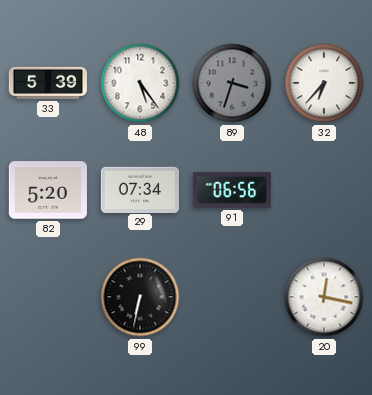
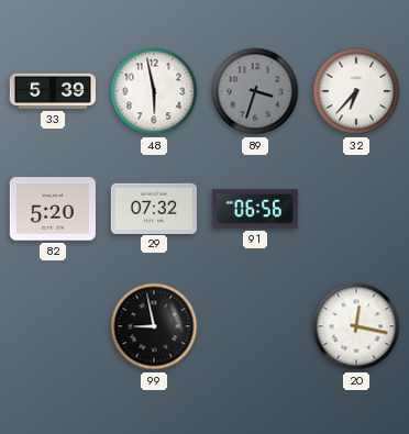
48: 5:24 -> 5:58
29: 07:34 -> 07:32
99: 6:32 -> 8:58
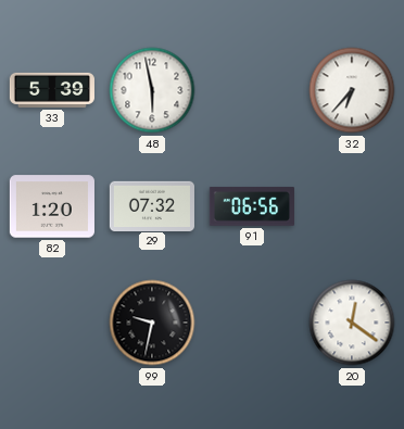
89: 3:33 -> none
82: 5:20 -> 1:20
99: 8:58 -> 9:32
20: 12:17 -> 12:21
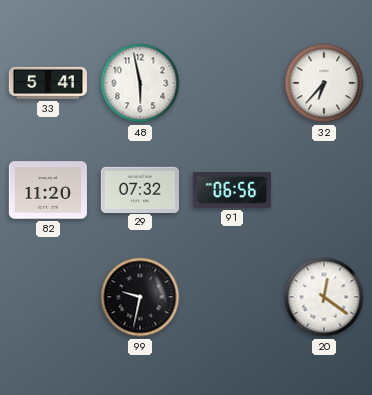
33: 5:39 -> 5:41
82: 1:20 -> 11:20
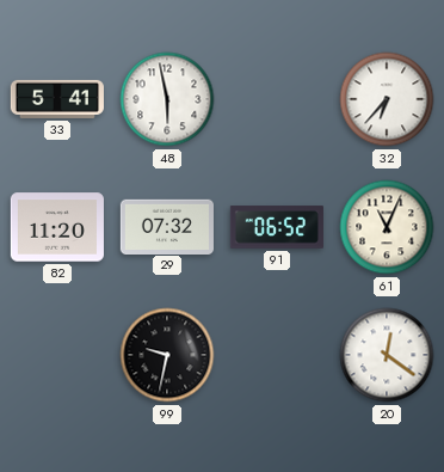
91: 06:56 -> 06:52
61: none -> 11:04
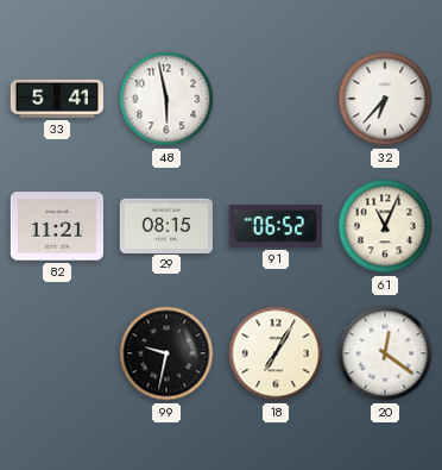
82: 11:20 -> 11:21
29: 07:32 -> 08:15
18: none -> 7:05
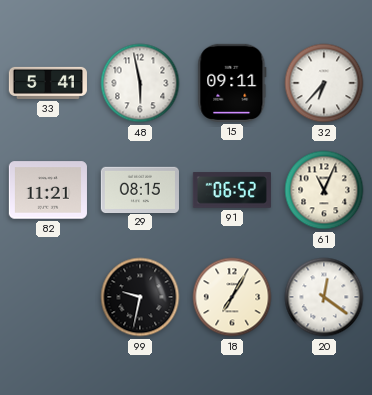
15: none -> 09:11
